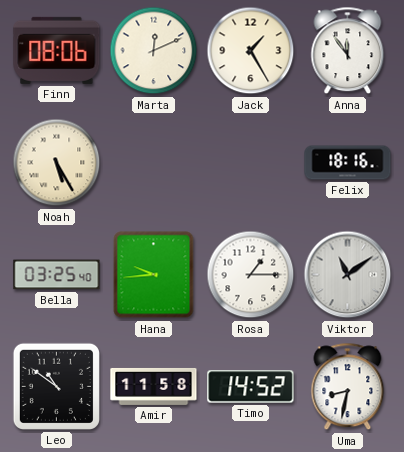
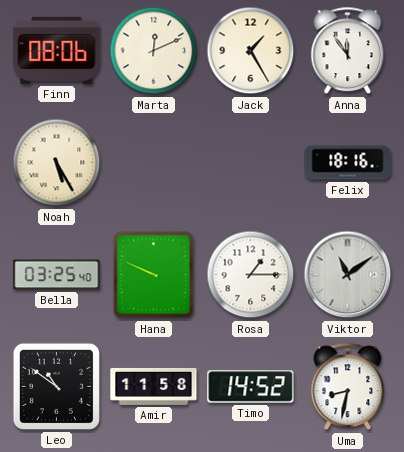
Hana: 9:44 -> 9:49
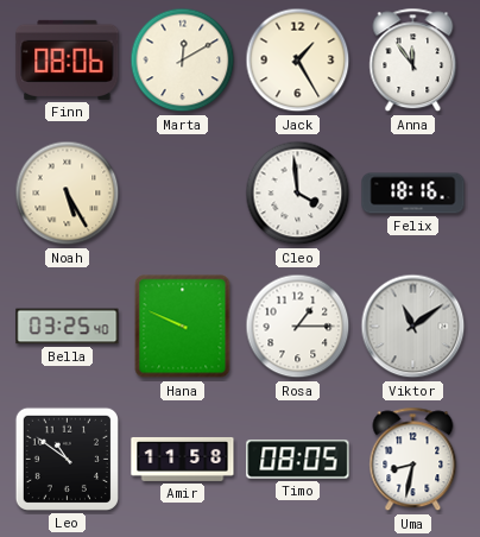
Marta: 12:11 -> 12:10
Cleo: none -> 3:59
Timo: 14:52 -> 08:05
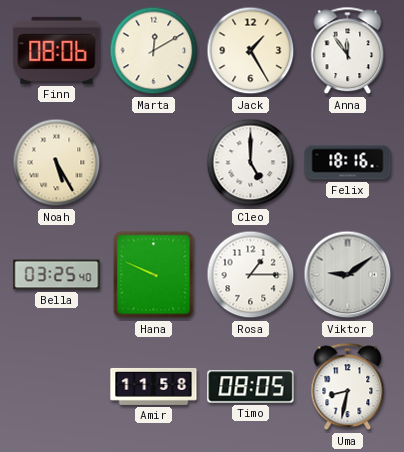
Cleo: 3:59 -> 5:00
Viktor: 11:09 -> 9:09
Leo: 10:51 -> none
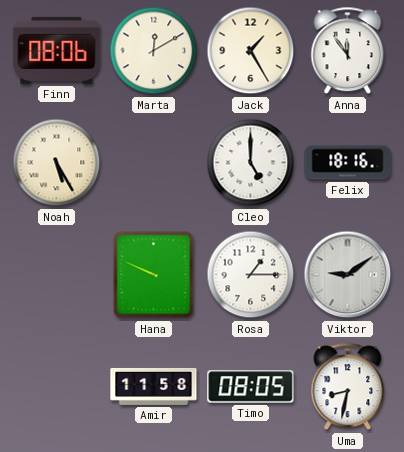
Bella: 03:25 -> none
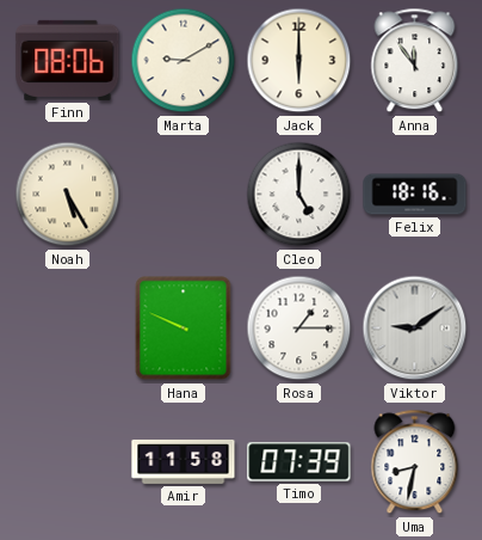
Marta: 12:10 -> 9:10
Jack: 1:25 -> 6:00
Timo: 08:05 -> 07:39
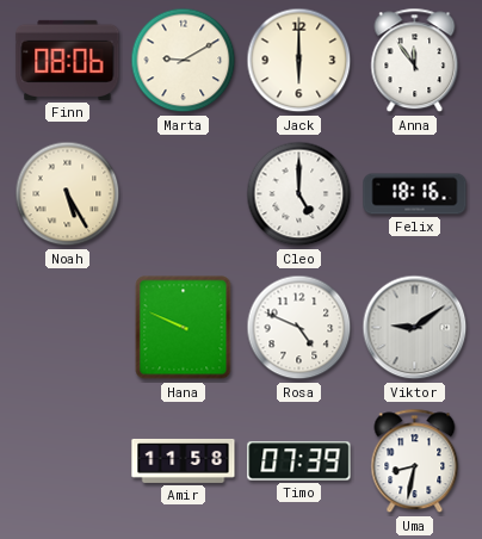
Rosa: 1:15 -> 4:49
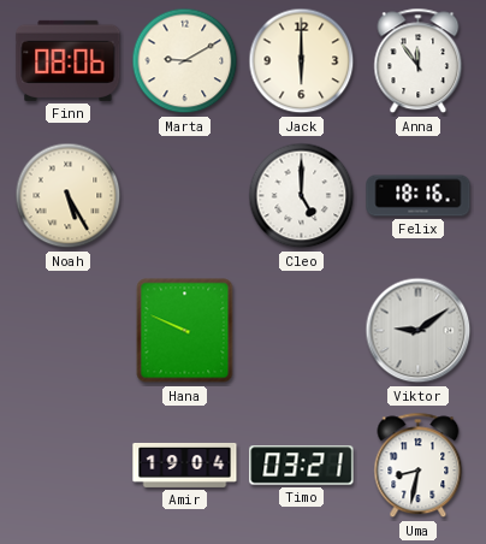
Rosa: 4:49 -> none
Amir: 11:58 -> 19:04
Timo: 07:39 -> 03:21
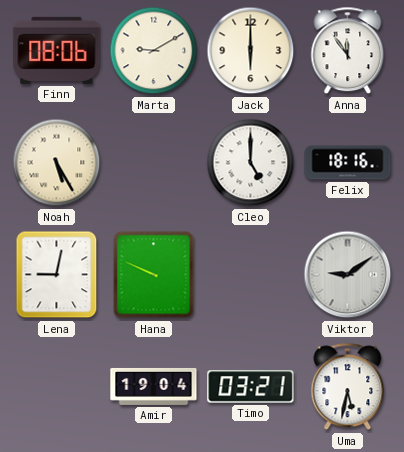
Lena: none -> 9:02
Uma: 8:32 -> 5:32
